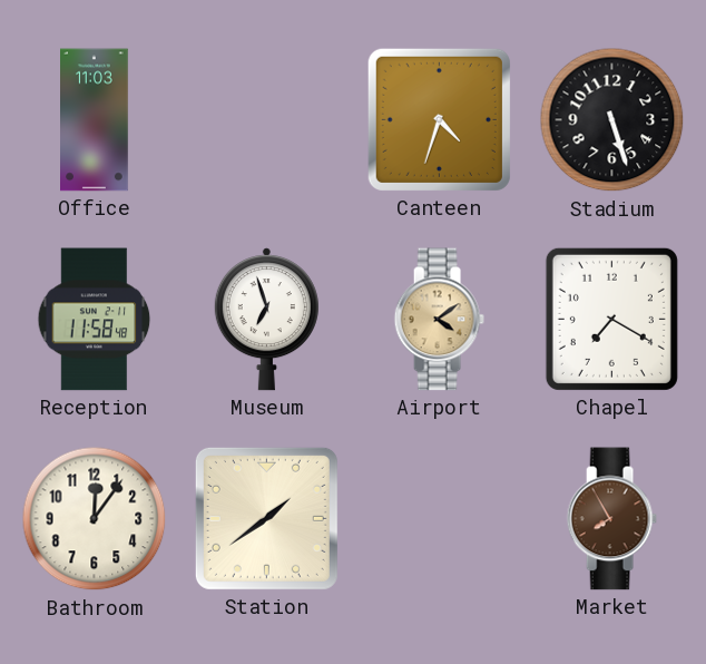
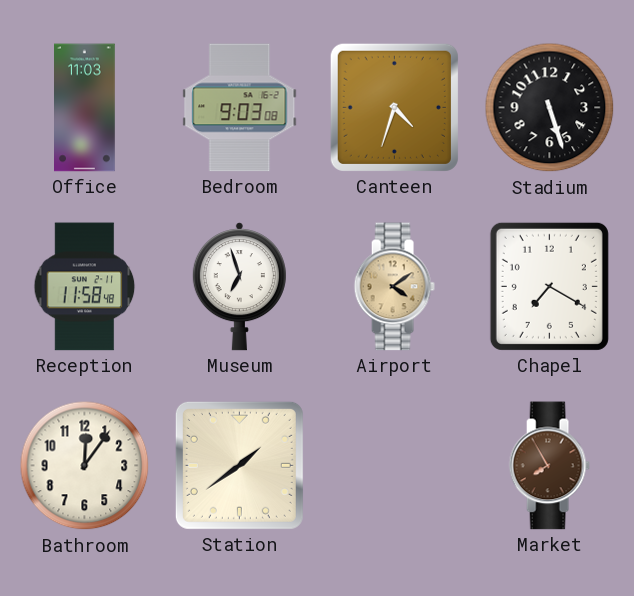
Bedroom: none -> 9:03
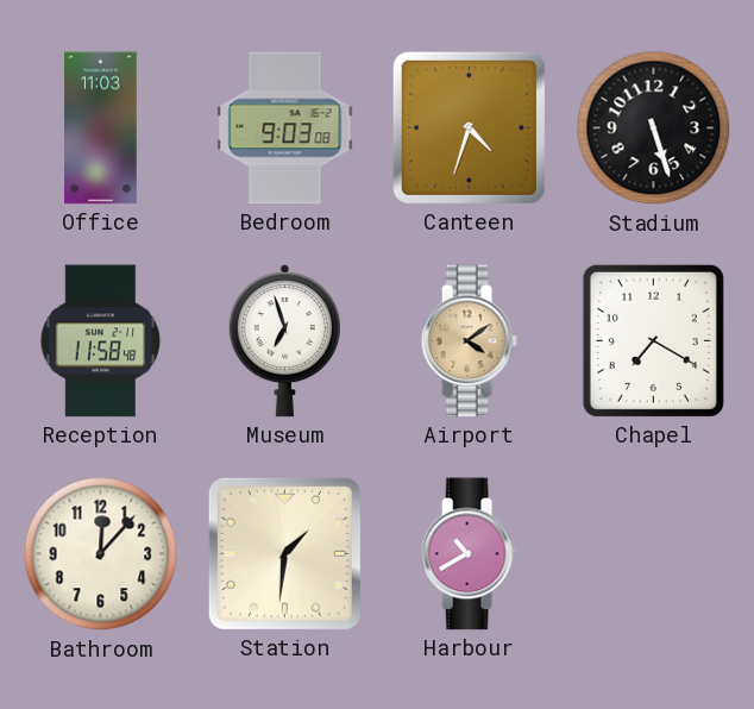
Bathroom: 12:06 -> 12:07
Station: 1:39 -> 1:31
Harbour: none -> 10:40
Market: 7:55 -> none
